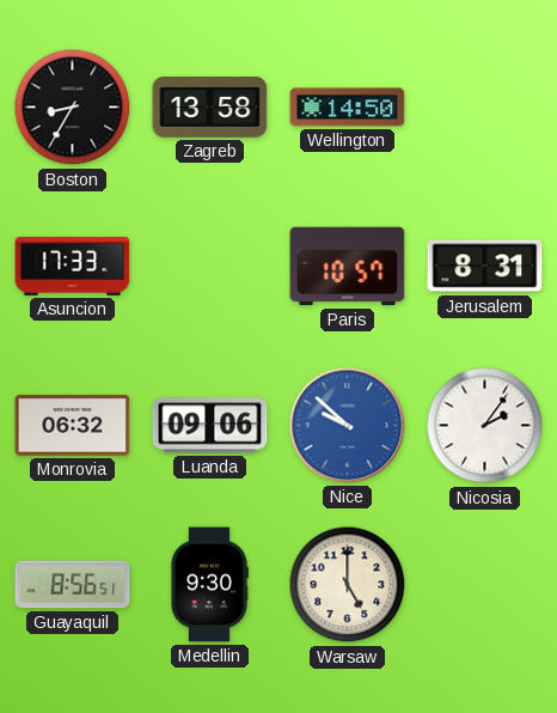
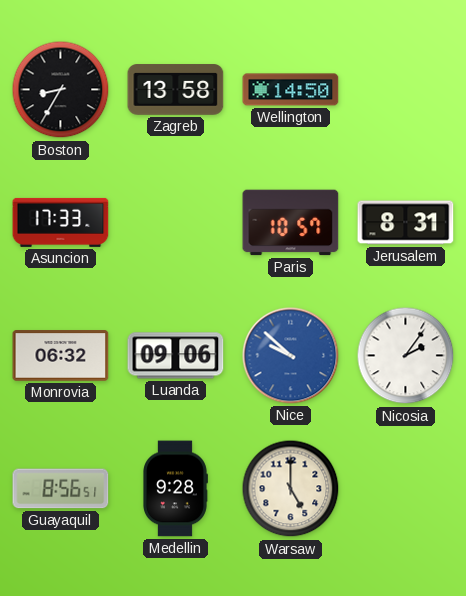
Medellin: 9:30 -> 9:28
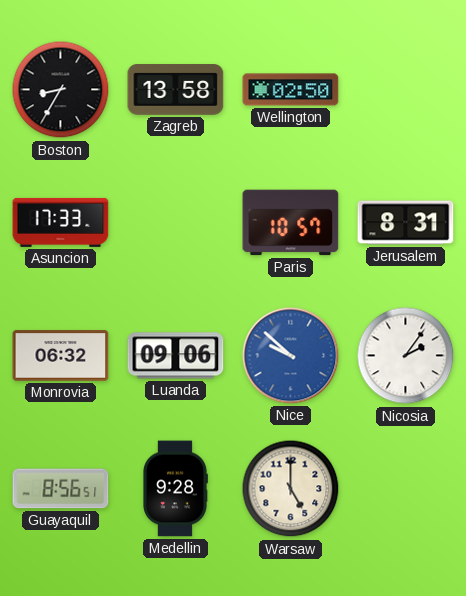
Wellington: 14:50 -> 02:50
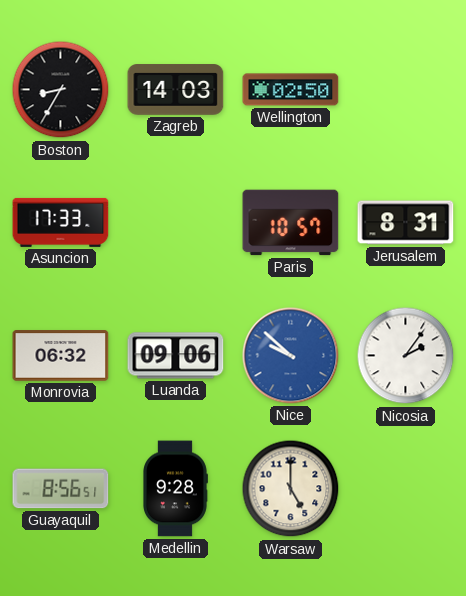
Zagreb: 13:58 -> 14:03
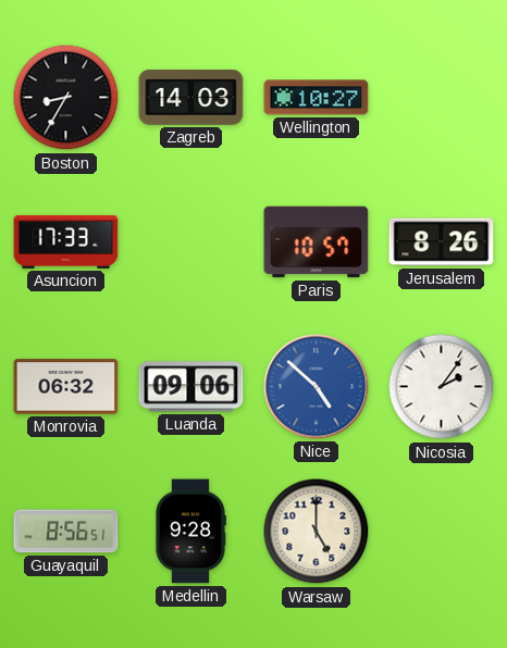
Wellington: 02:50 -> 10:27
Jerusalem: 8:31 -> 8:26
Nice: 9:52 -> 4:52
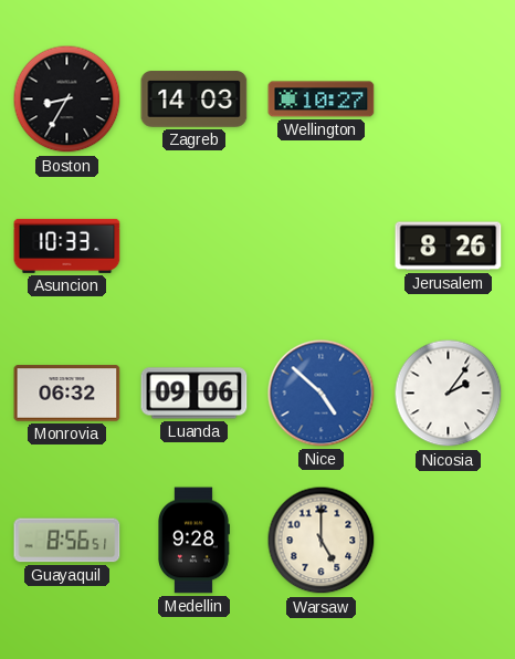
Asuncion: 17:33 -> 10:33
Paris: 10:57 -> none
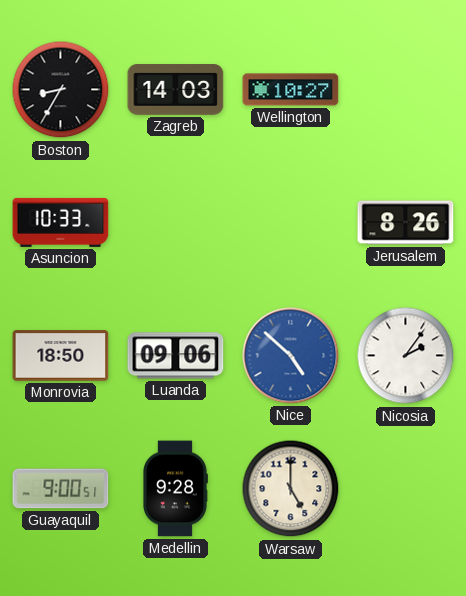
Monrovia: 06:32 -> 18:50
Guayaquil: 8:56 -> 9:00
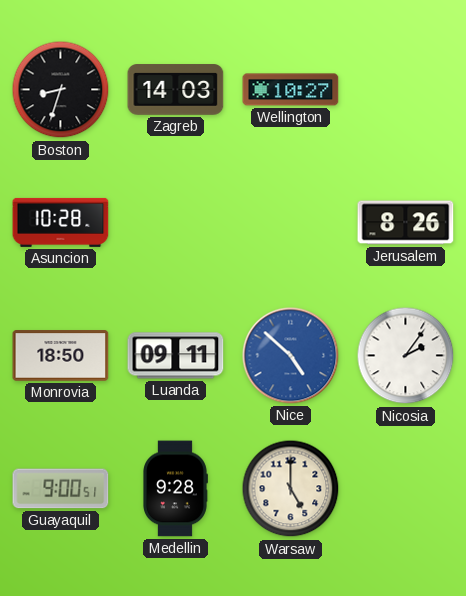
Boston: 8:35 -> 8:33
Asuncion: 10:33 -> 10:28
Luanda: 09:06 -> 09:11
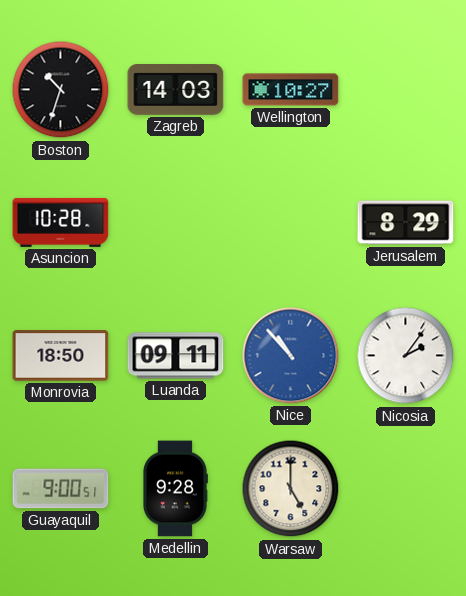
Boston: 8:33 -> 10:33
Jerusalem: 8:26 -> 8:29
Nice: 4:52 -> 10:53
